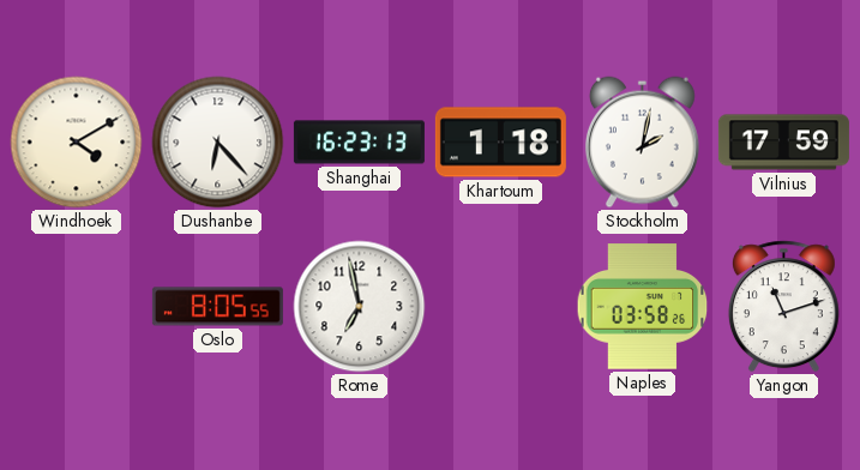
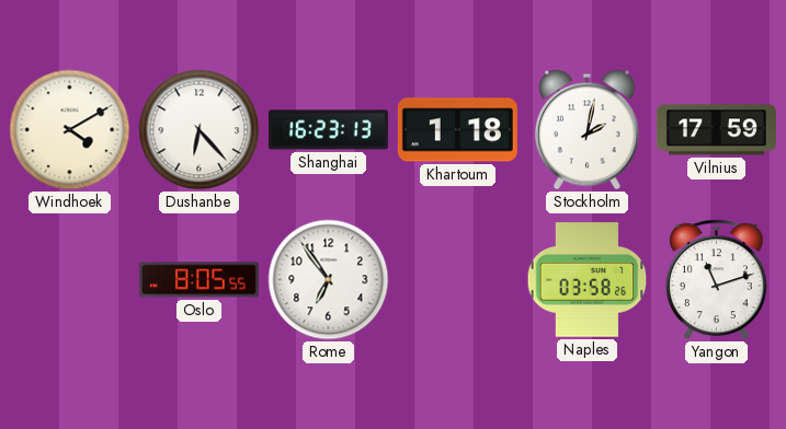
Rome: 6:58 -> 6:54
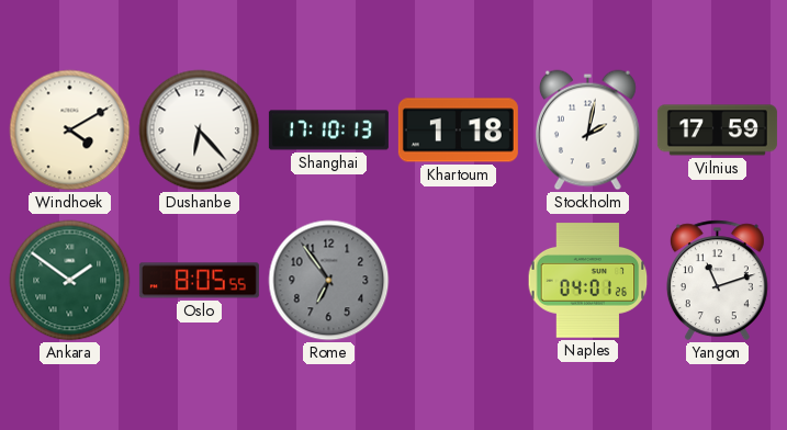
Shanghai: 16:23 -> 17:10
Ankara: none -> 1:51
Rome dial: white -> grey
Naples: 03:58 -> 04:01
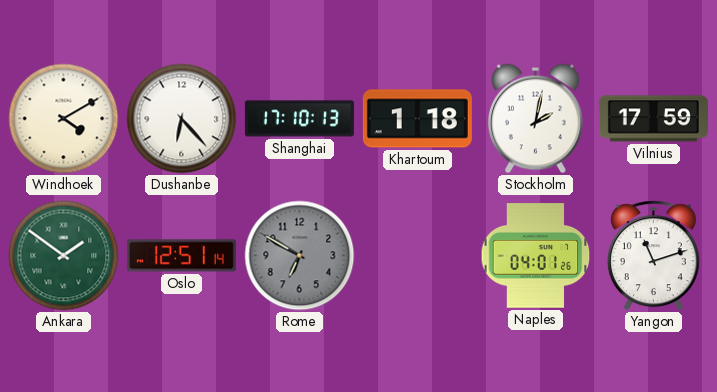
Oslo: 8:05 -> 12:51
Rome: 6:54 -> 6:50
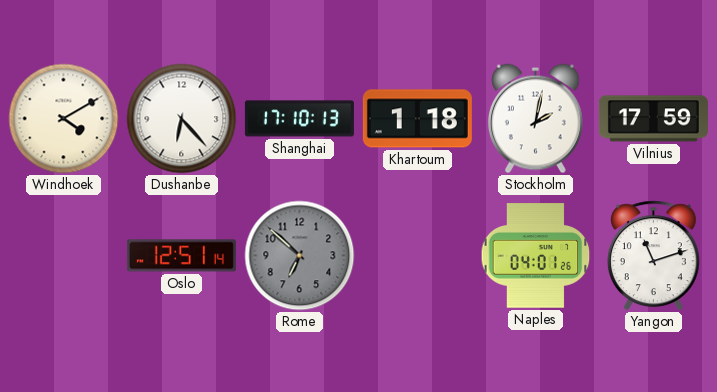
Ankara: 1:51 -> none
Rome: 6:50 -> 6:52
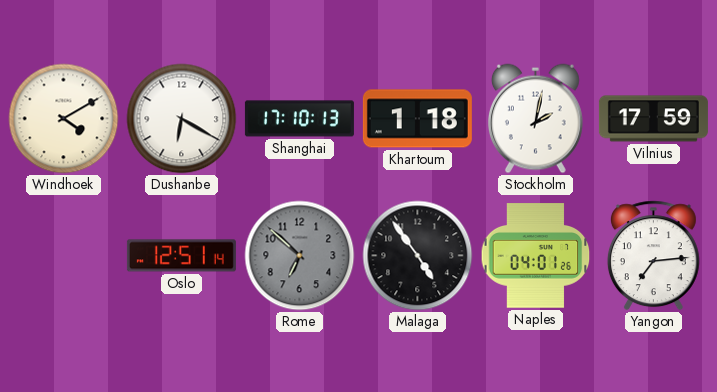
Dushanbe: 6:23 -> 6:20
Malaga: none -> 4:54
Yangon: 11:12 -> 7:14
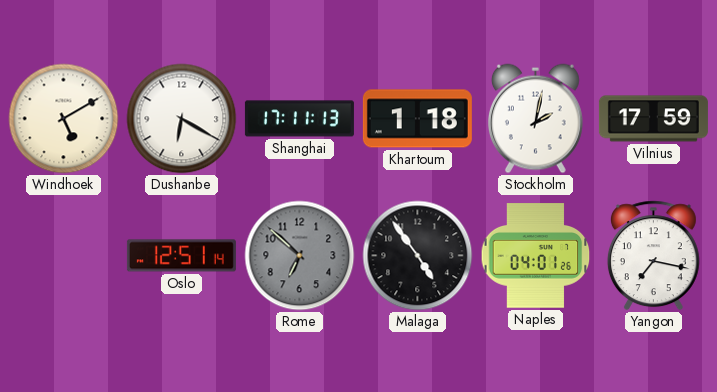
Windhoek: 4:10 -> 5:10
Shanghai: 17:10 -> 17:11
Yangon: 7:14 -> 7:17
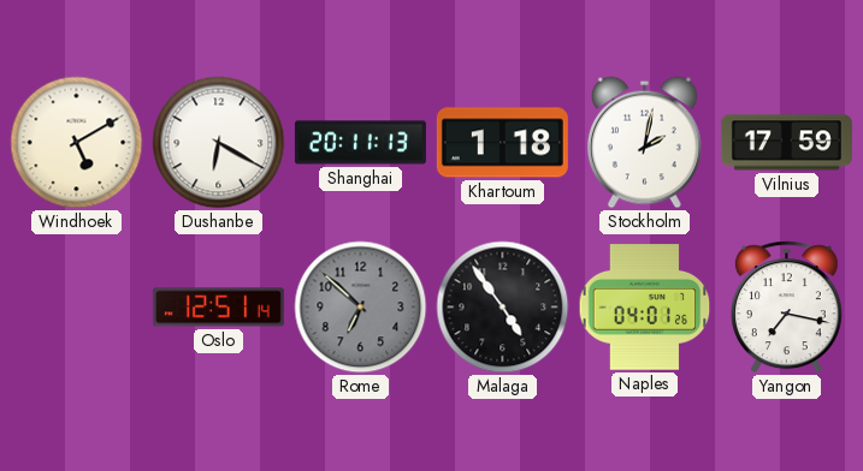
Shanghai: 17:11 -> 20:11
